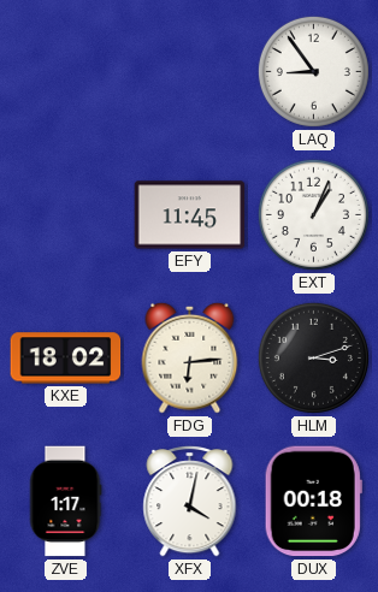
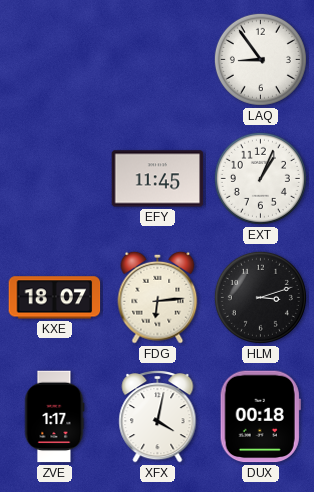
KXE: 18:02 -> 18:07
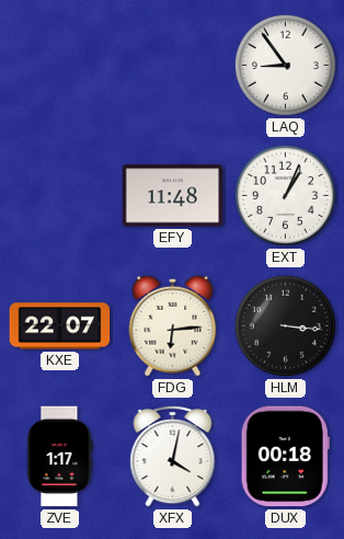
EFY: 11:45 -> 11:48
KXE: 18:07 -> 22:07
HLM: 3:12 -> 3:16
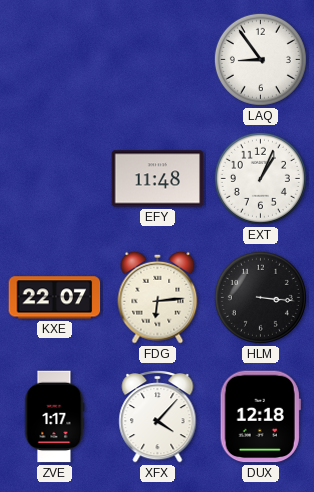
XFX: 4:02 -> 4:07
DUX: 00:18 -> 12:18
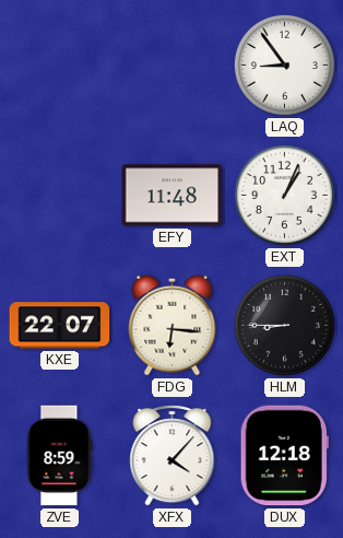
FDG: 6:14 -> 6:16
HLM: 3:16 -> 8:45
ZVE: 1:17 -> 8:59
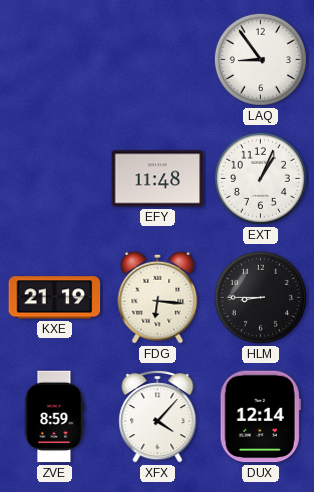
KXE: 22:07 -> 21:19
DUX: 12:18 -> 12:14
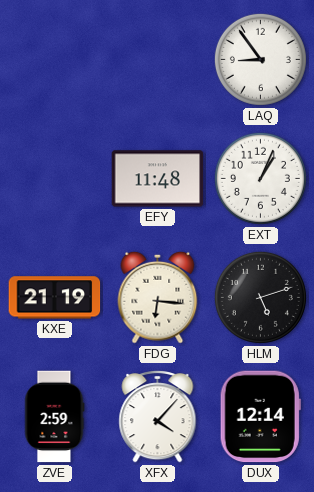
HLM: 8:45 -> 5:12
ZVE: 8:59 -> 2:59
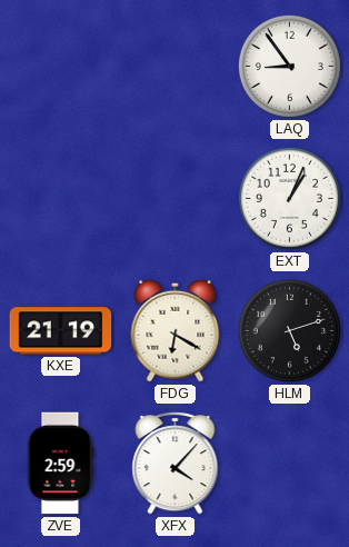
EFY: 11:48 -> none
FDG: 6:16 -> 6:20
DUX: 12:14 -> none
